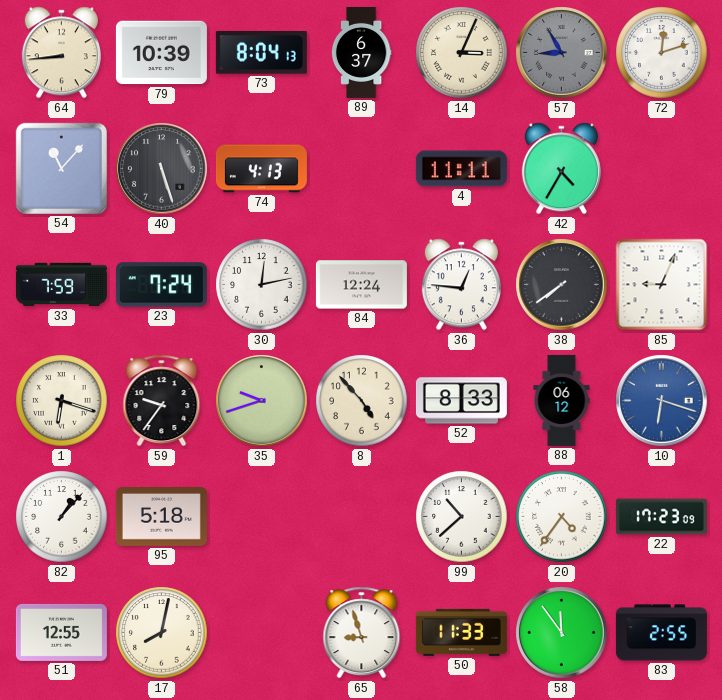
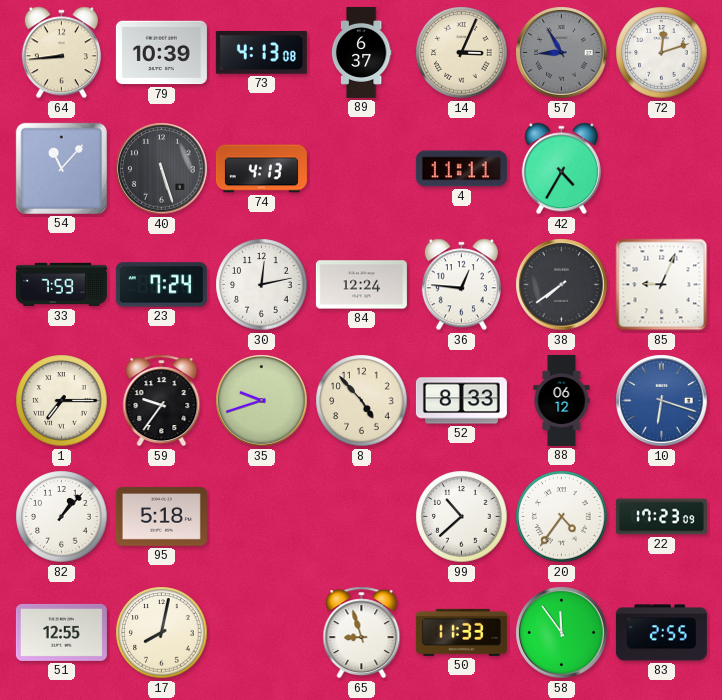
73: 8:04 -> 4:13
1: 6:18 -> 7:15
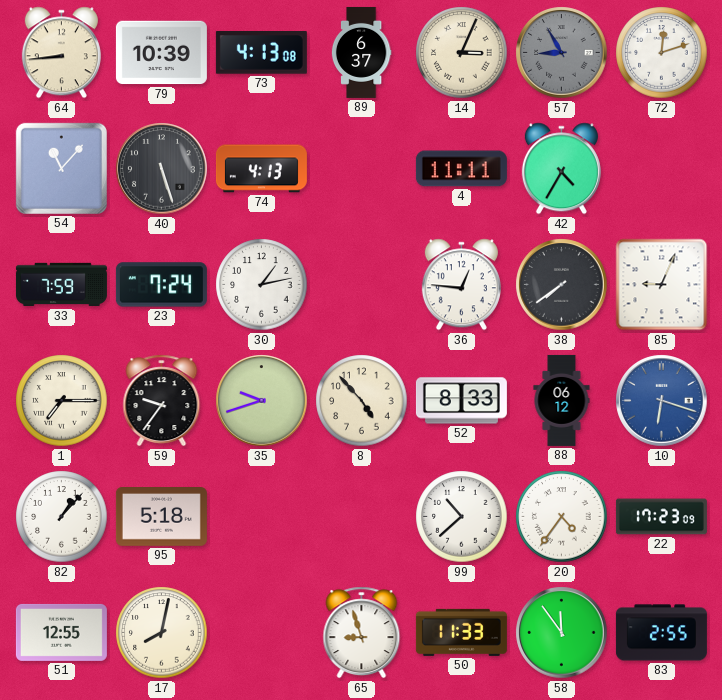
30: 12:13 -> 1:13
84: 12:24 -> none
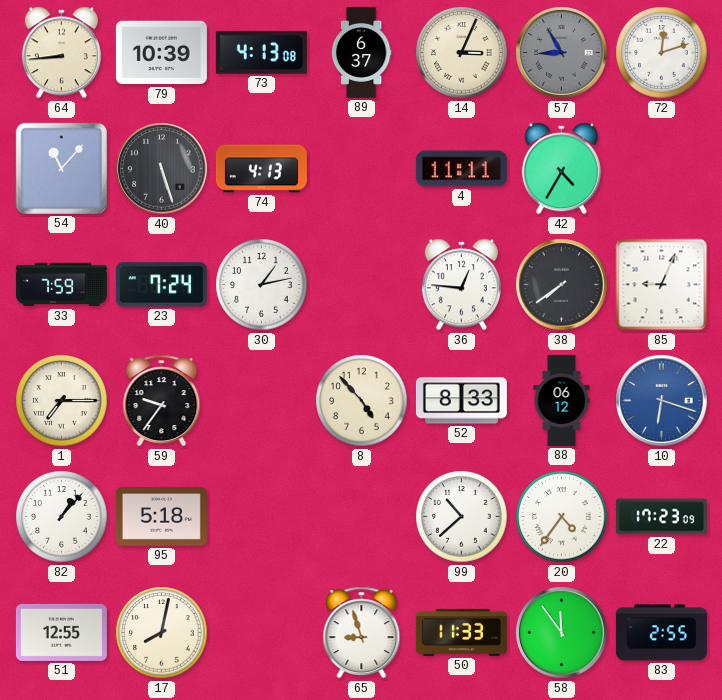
35: 9:42 -> none
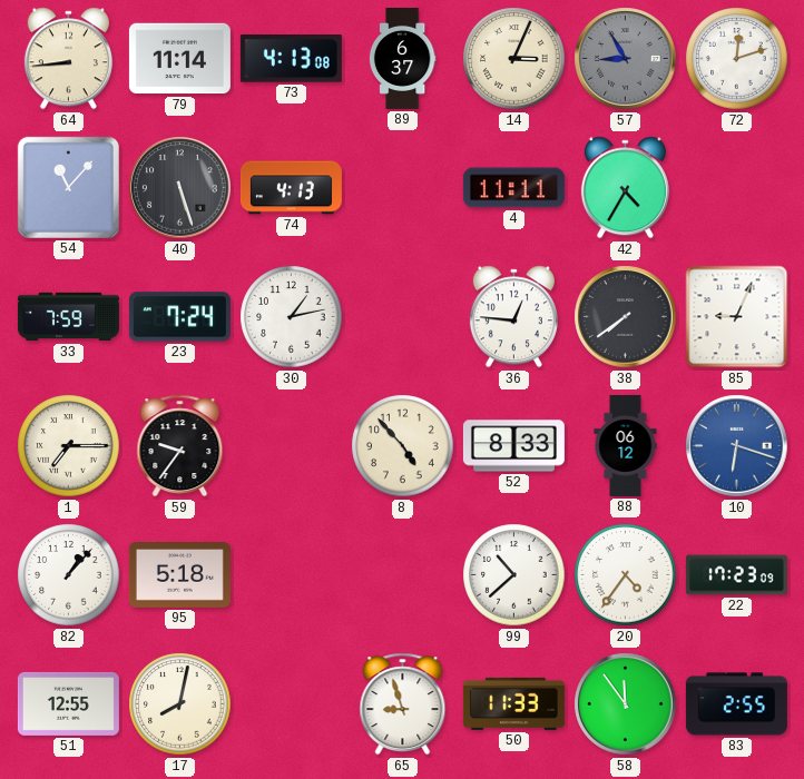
79: 10:39 -> 11:14
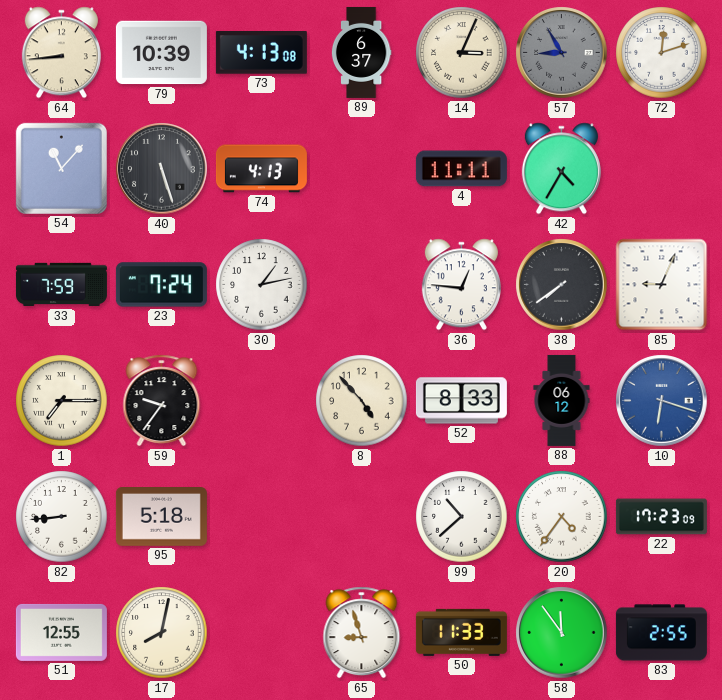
79: 11:14 -> 10:39
82: 1:07 -> 8:44
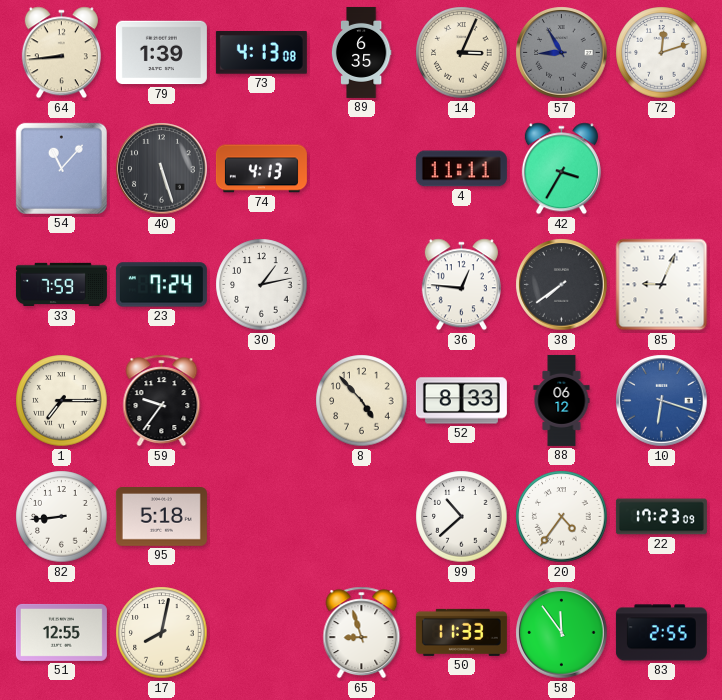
79: 10:39 -> 1:39
89: 6:37 -> 6:35
42: 4:35 -> 3:35
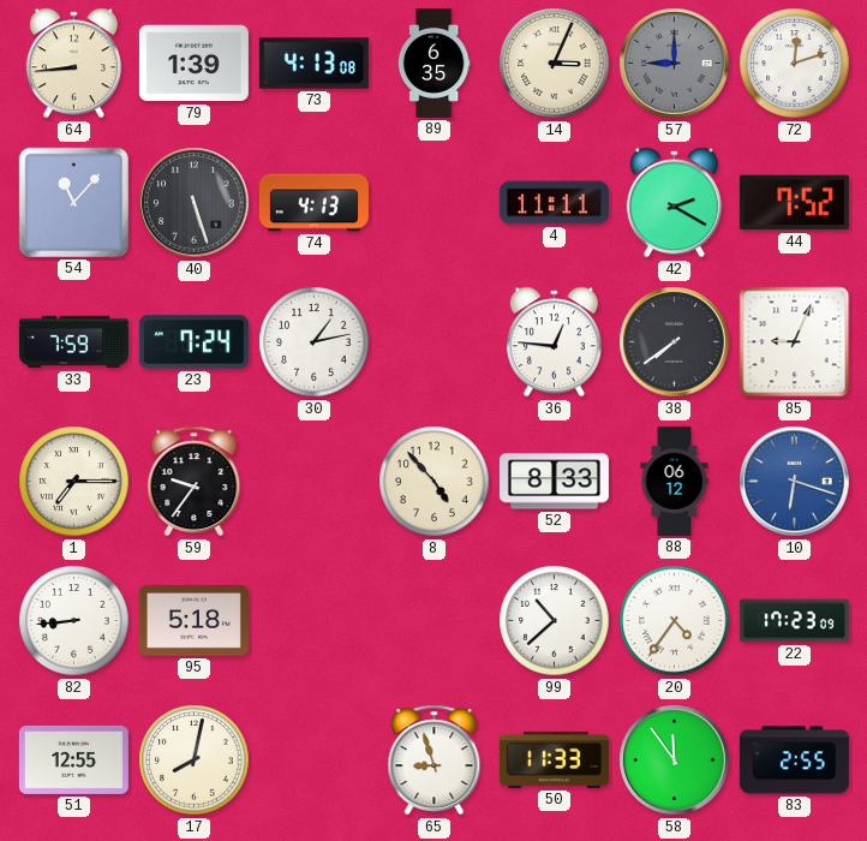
57: 8:55 -> 9:00
42: 3:35 -> 2:20
44: none -> 7:52
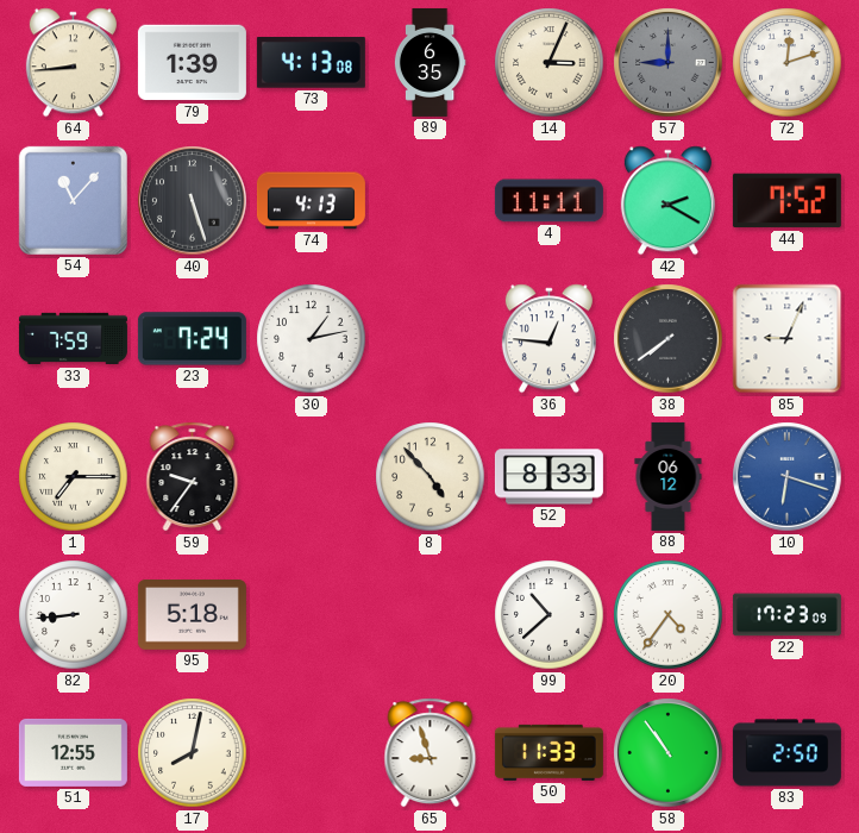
58: 11:54 -> 10:54
83: 2:55 -> 2:50
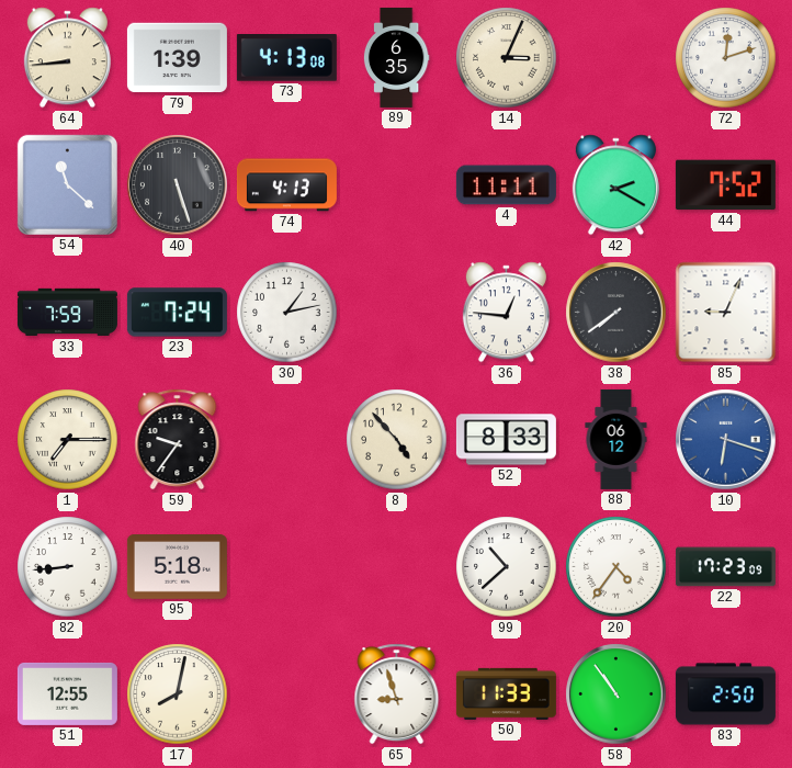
57: 9:00 -> none
54: 11:07 -> 11:22
